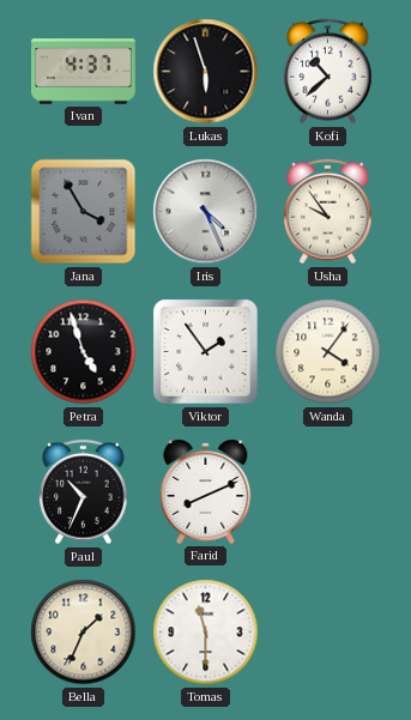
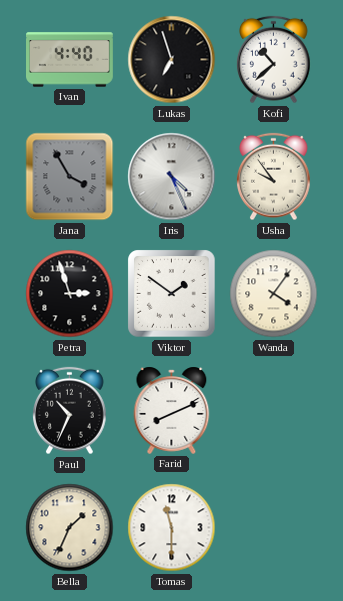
Ivan: 4:37 -> 4:40
Lukas: 5:57 -> 6:57
Petra: 4:57 -> 2:57
Viktor: 1:54 -> 1:51
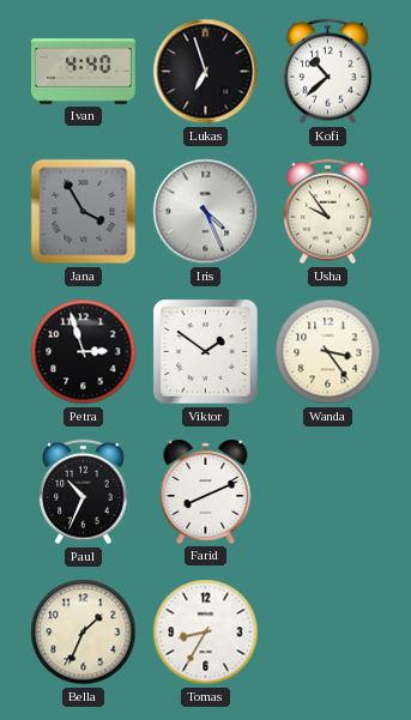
Wanda: 4:06 -> 3:24
Tomas: 11:30 -> 8:35
